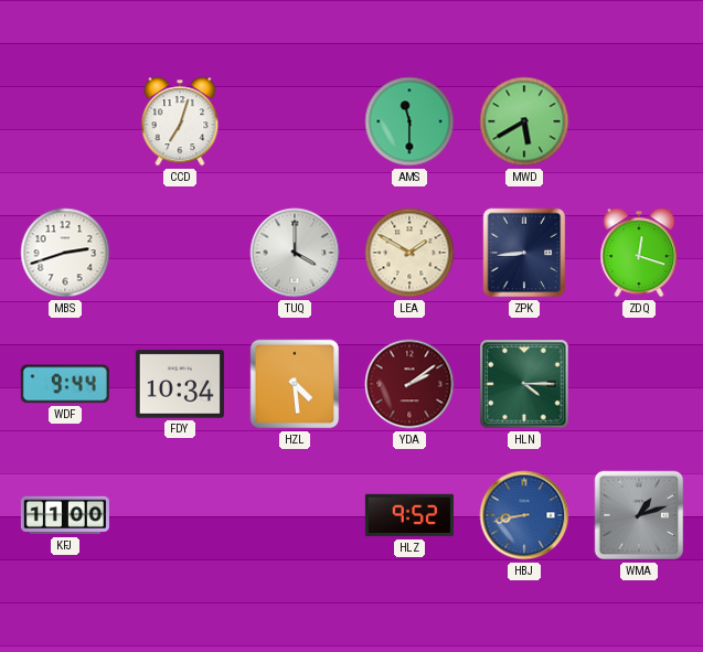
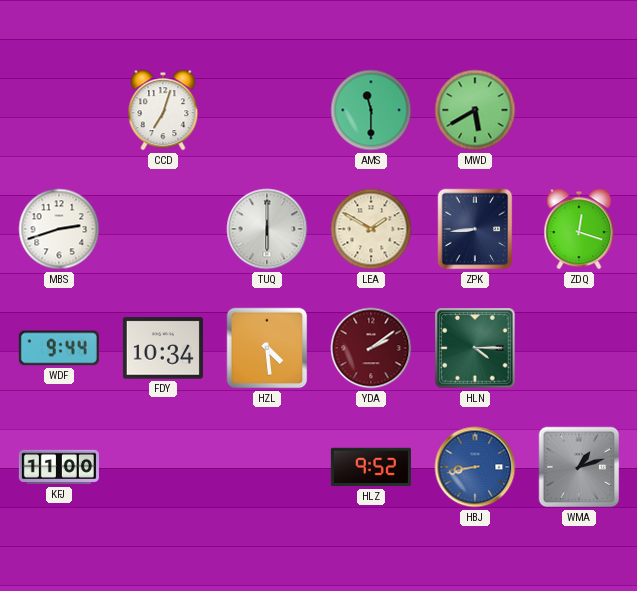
TUQ: 4:00 -> 6:00
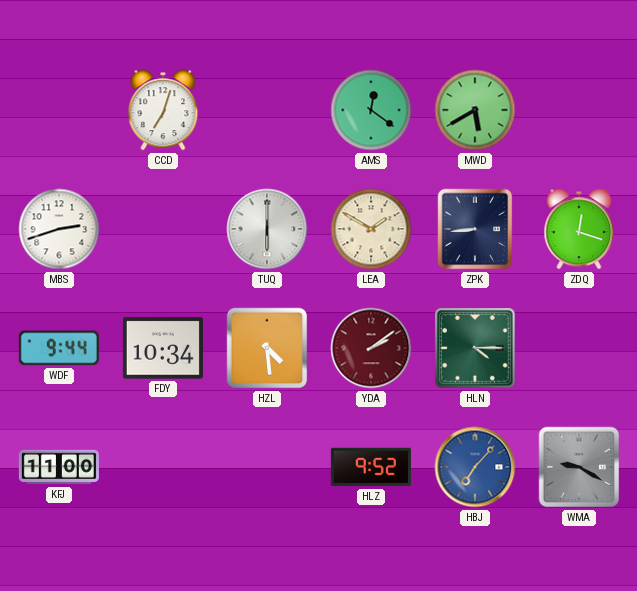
AMS: 11:30 -> 12:21
HBJ: 8:43 -> 7:07
WMA: 1:12 -> 9:20
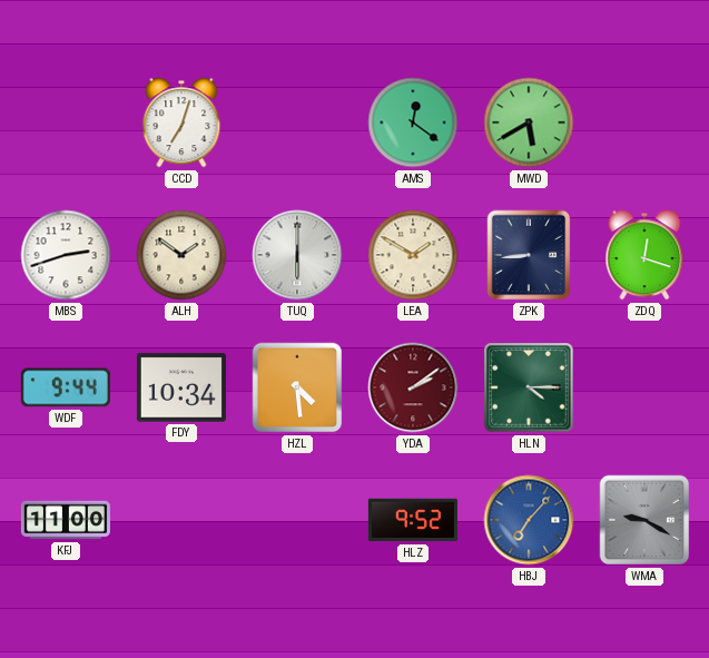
ALH: none -> 1:51
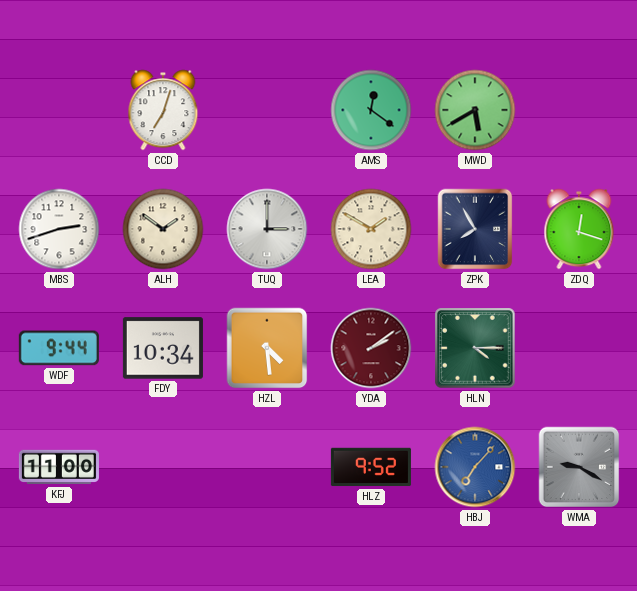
TUQ: 6:00 -> 3:00
ZPK: 8:44 -> 7:55
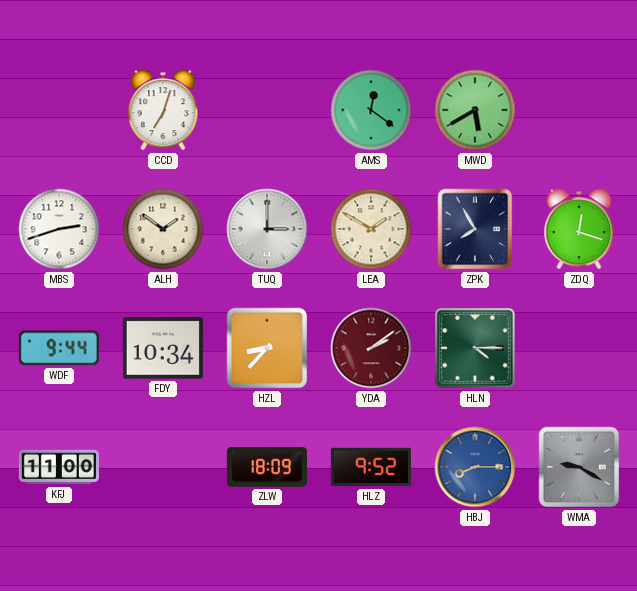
HZL: 4:29 -> 8:37
ZLW: none -> 18:09
HBJ: 7:07 -> 8:15
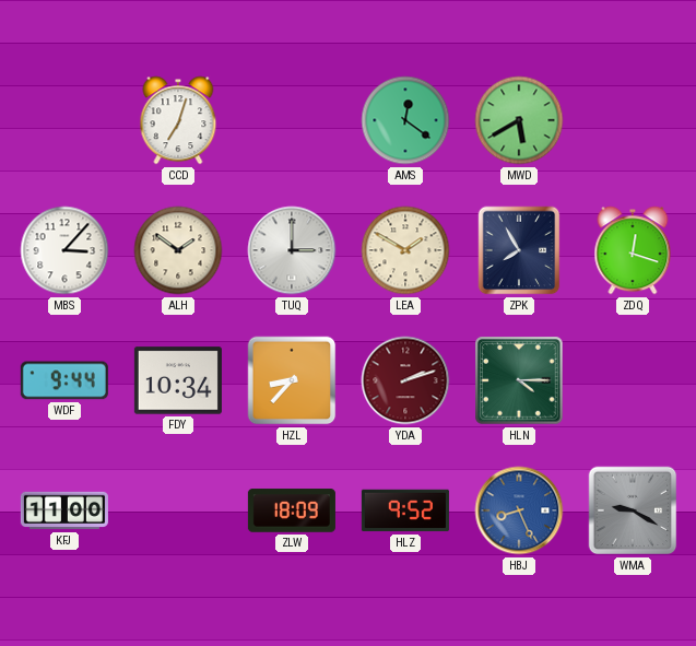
MBS: 2:42 -> 3:07
YDA: 2:09 -> 2:12
HBJ: 8:15 -> 8:26
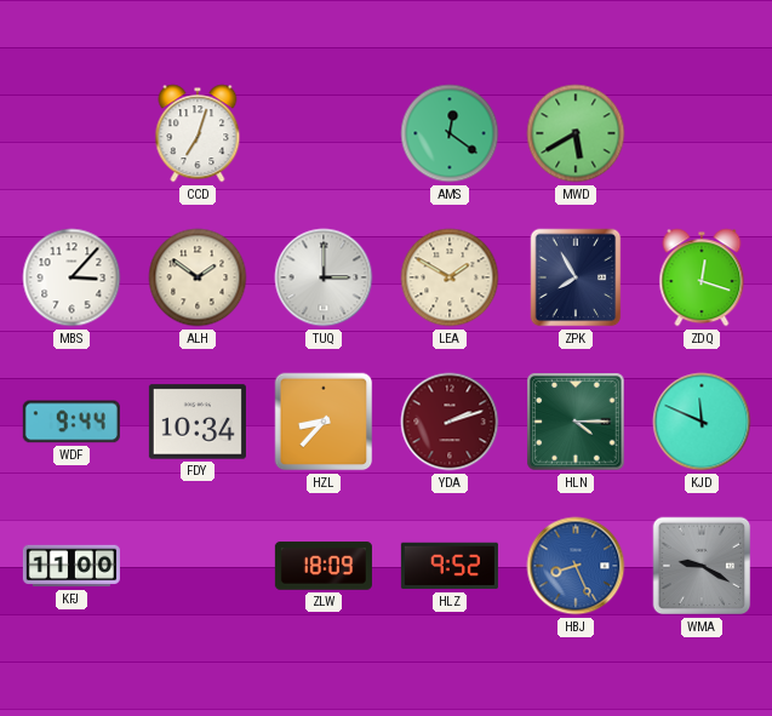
KJD: none -> 11:49
